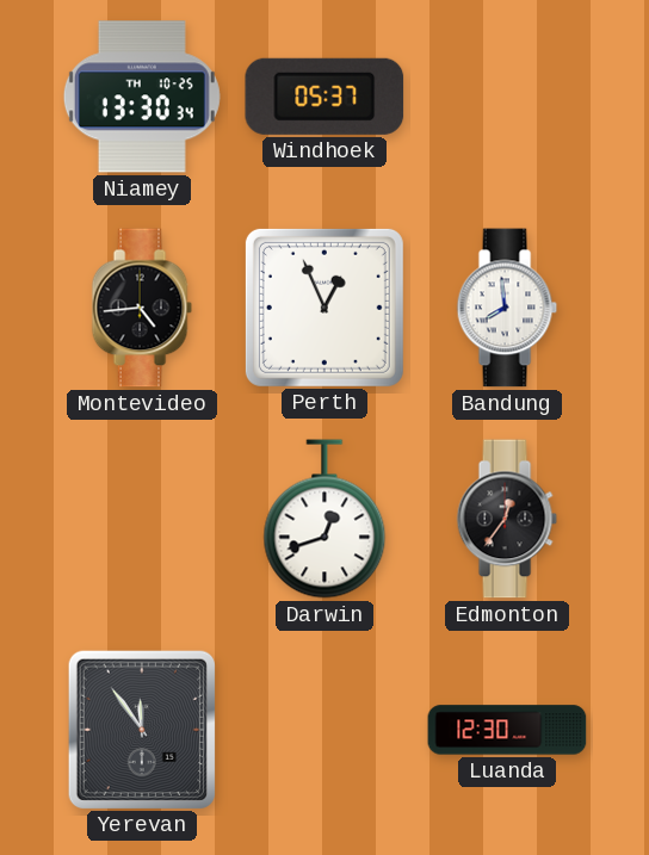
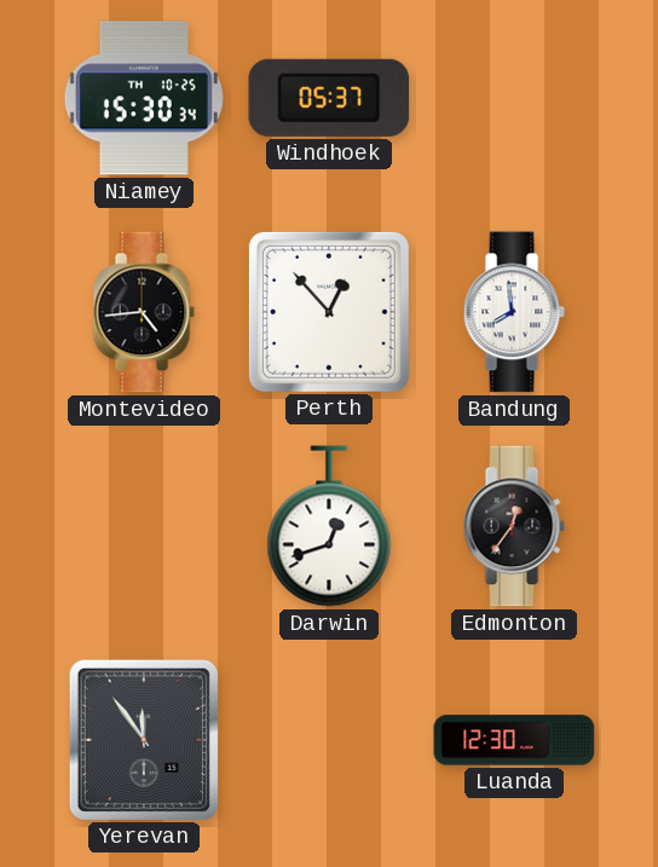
Niamey: 13:30 -> 15:30
Perth: 12:56 -> 12:53
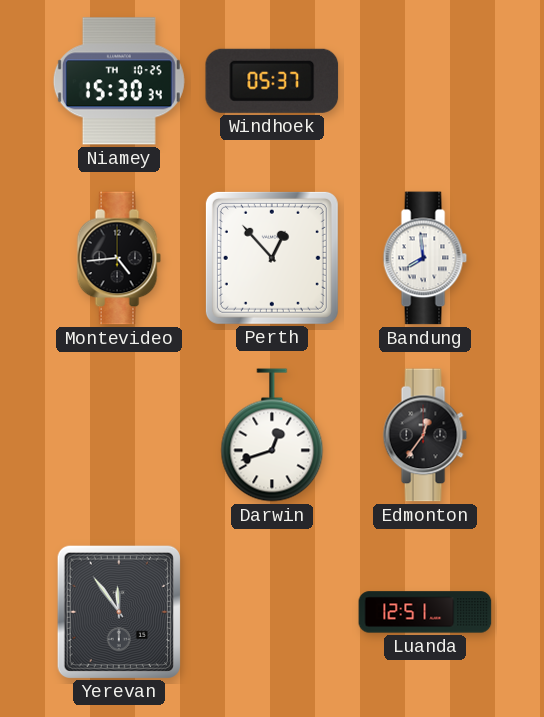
Luanda: 12:30 -> 12:51
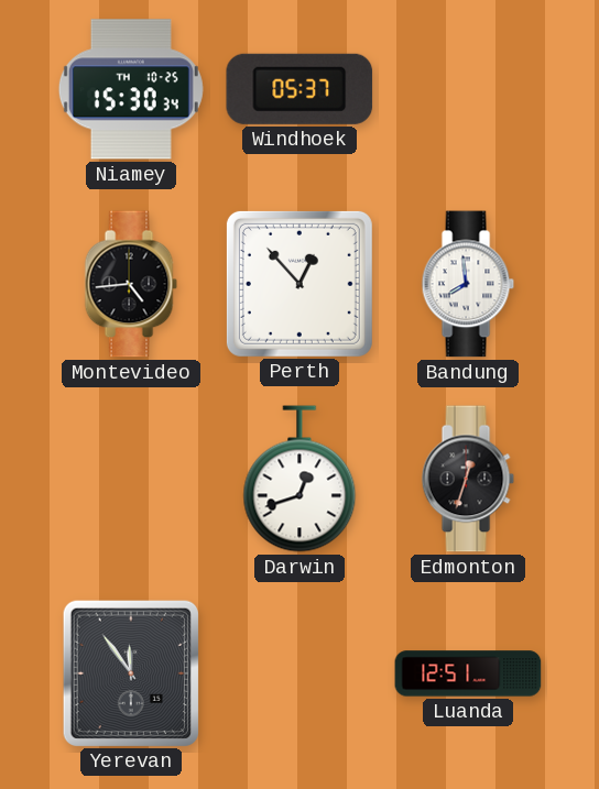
Edmonton: 12:36 -> 12:33
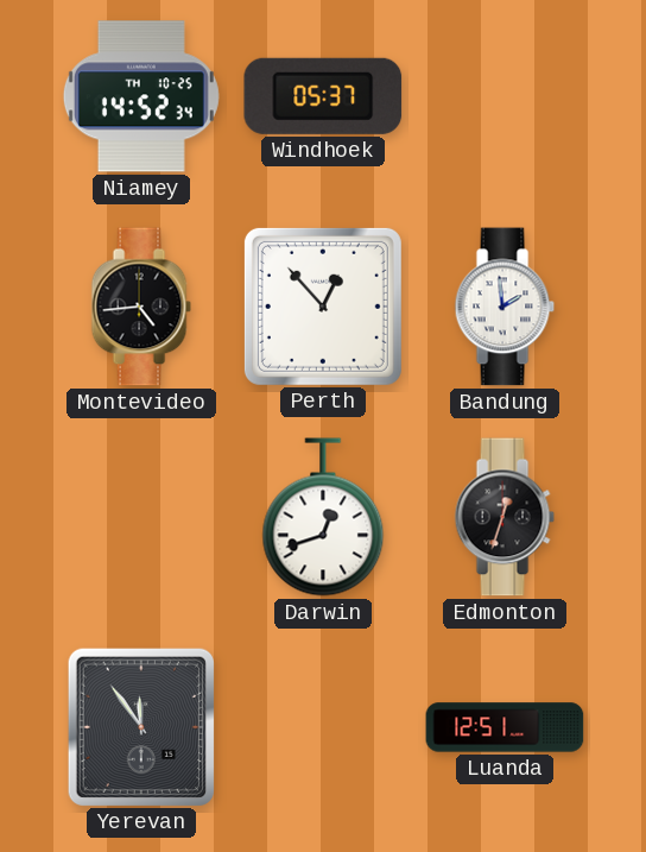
Niamey: 15:30 -> 14:52
Bandung: 7:59 -> 1:59
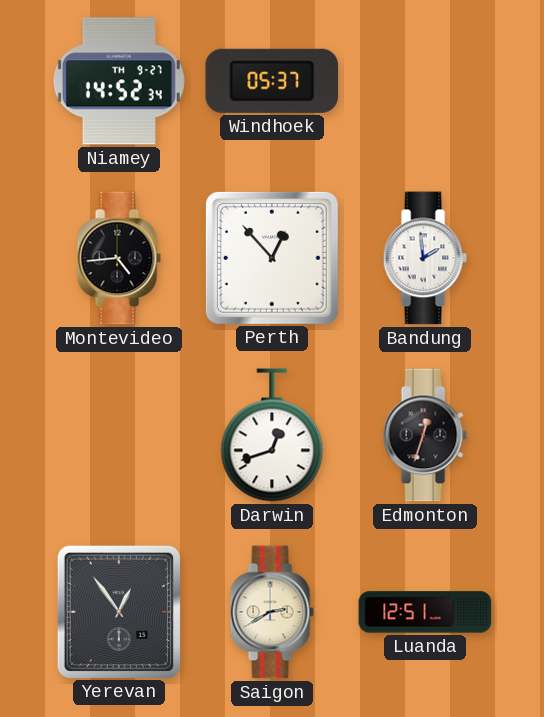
Niamey date: TH 10-25 -> TH 9-27
Yerevan: 11:54 -> 12:54
Saigon: none -> 2:40
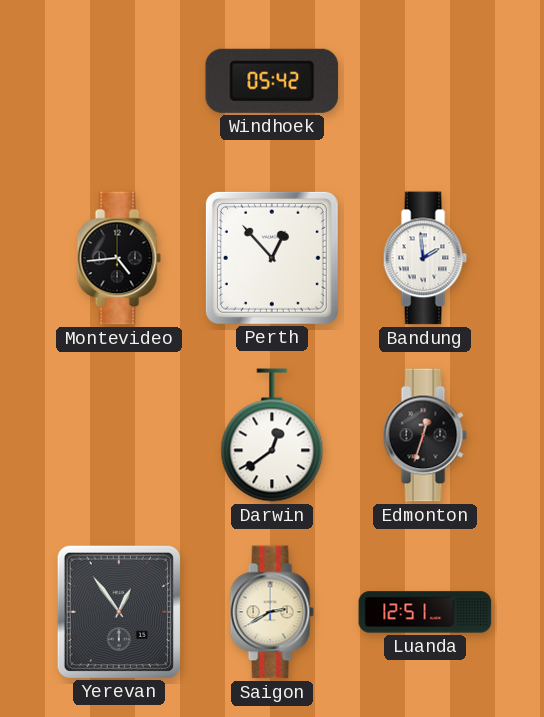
Niamey: 14:52 -> none
Windhoek: 05:37 -> 05:42
Darwin: 12:42 -> 12:39
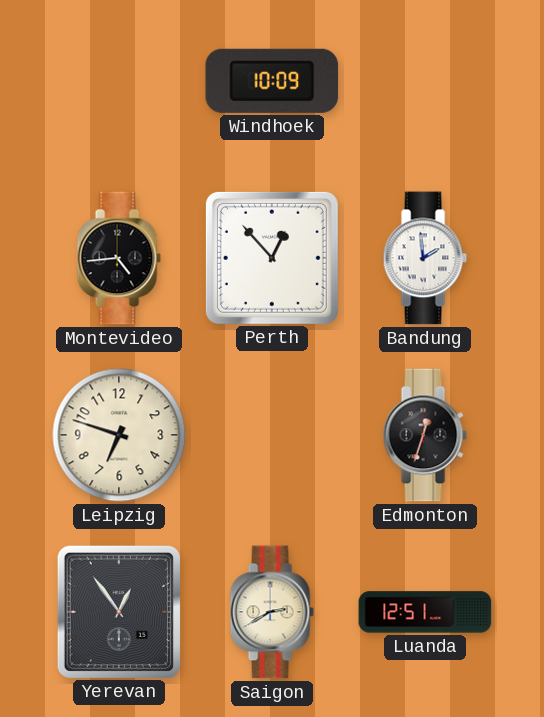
Windhoek: 05:42 -> 10:09
Leipzig: none -> 6:48
Darwin: 12:39 -> none
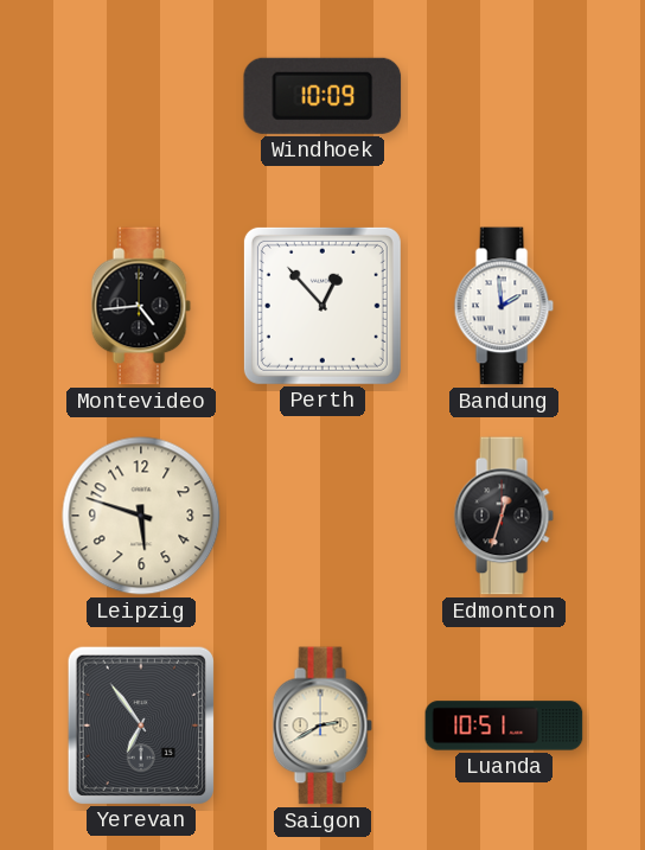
Leipzig: 6:48 -> 5:48
Yerevan: 12:54 -> 6:54
Luanda: 12:51 -> 10:51
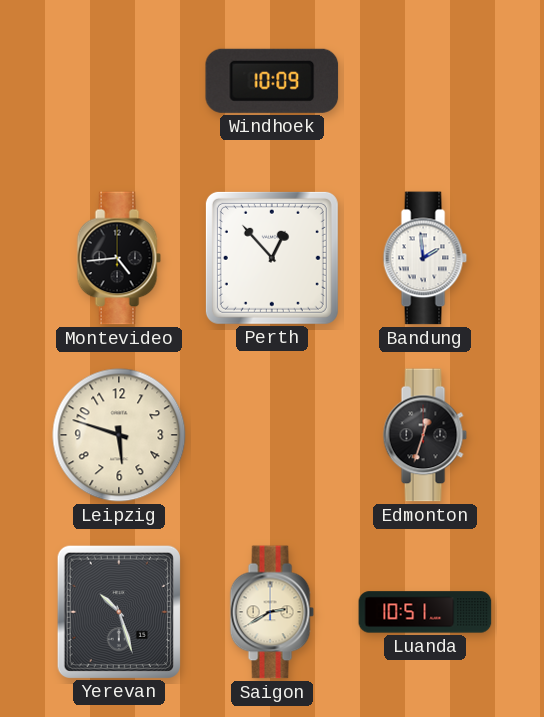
Yerevan: 6:54 -> 10:27
